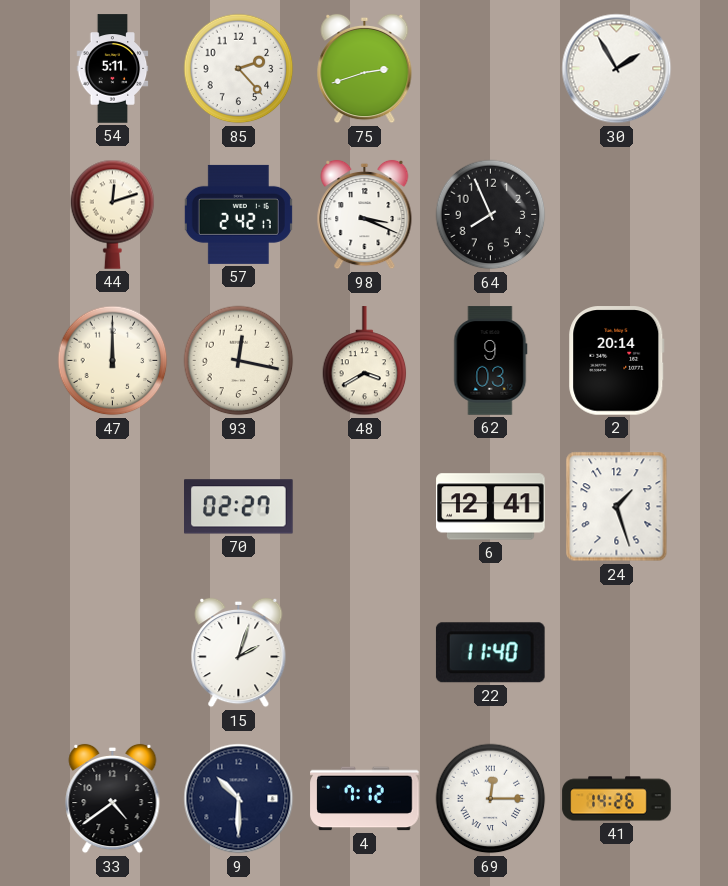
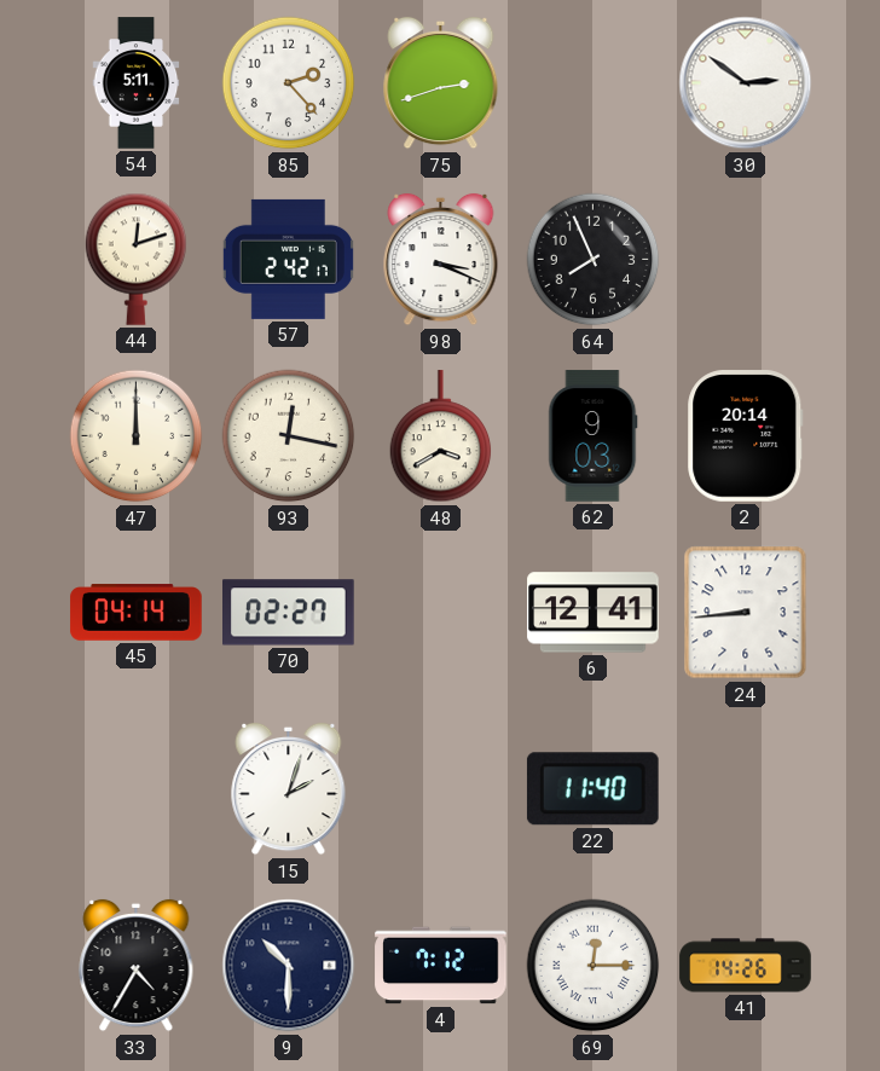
30: 1:55 -> 2:51
45: none -> 04:14
24: 1:27 -> 8:44
33: 4:39 -> 4:35
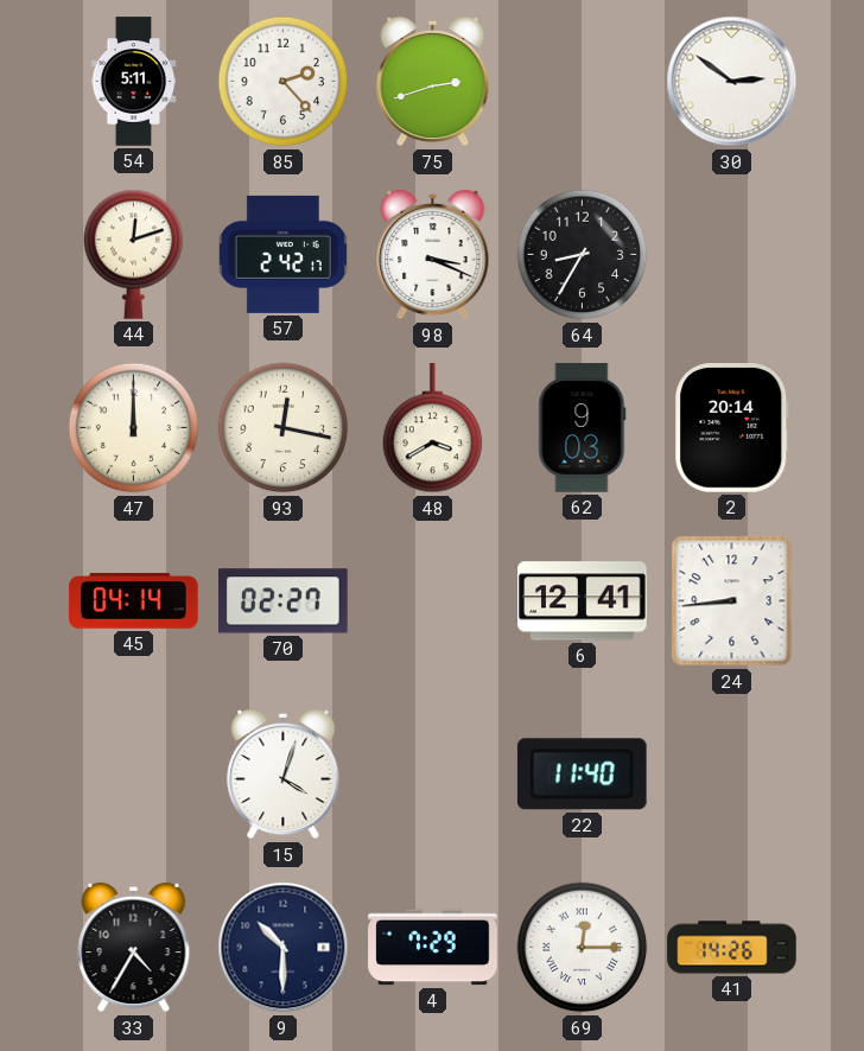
64: 7:56 -> 8:35
15: 2:03 -> 4:03
4: 7:12 -> 7:29
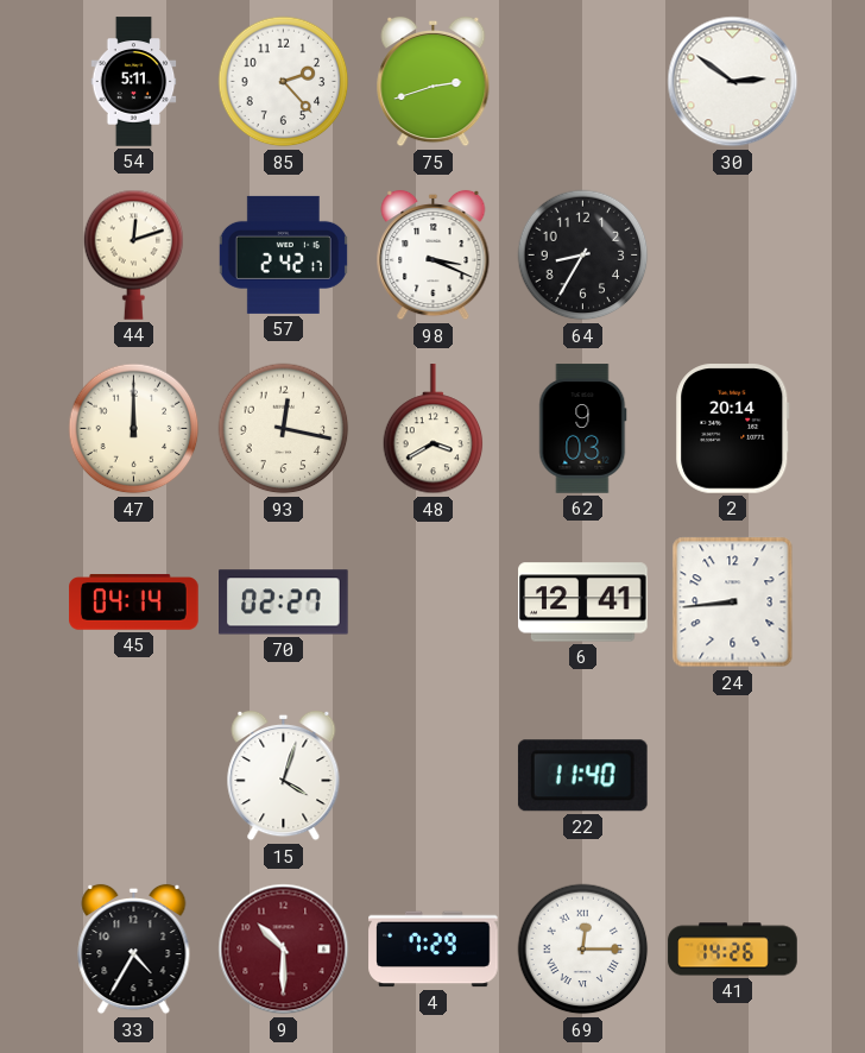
9 dial: navy -> burgundy
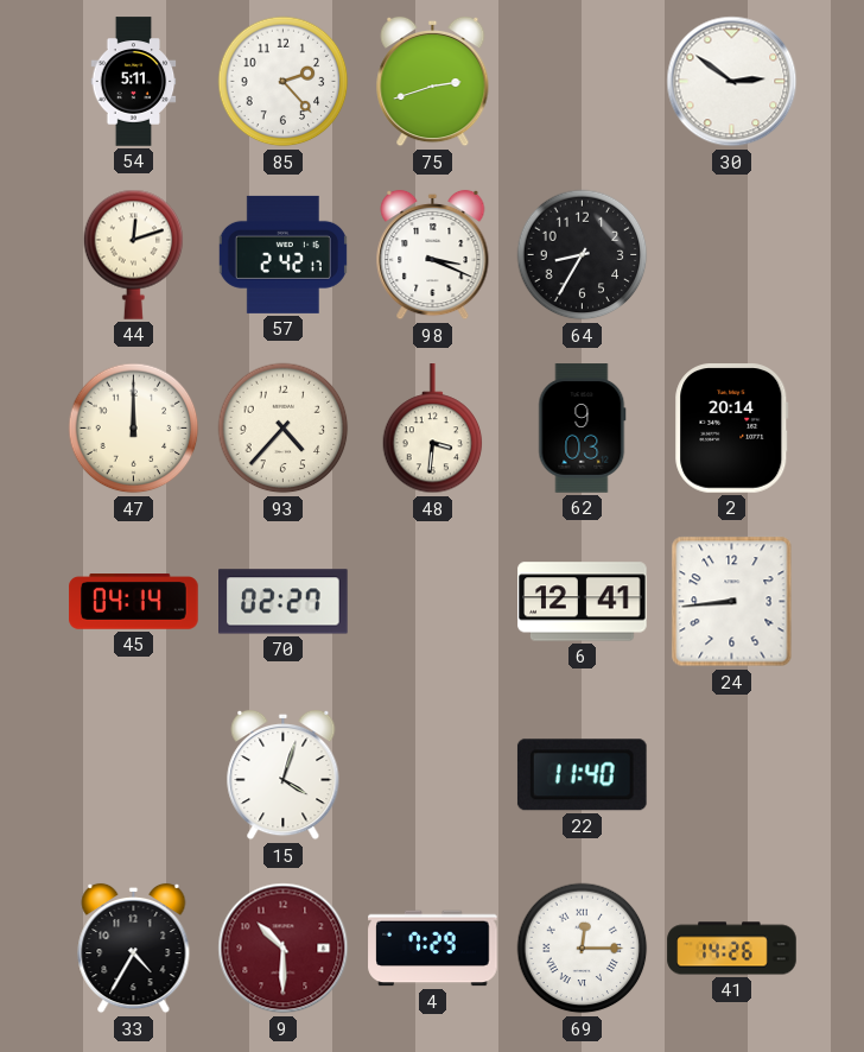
93: 12:17 -> 4:37
48: 3:40 -> 3:31
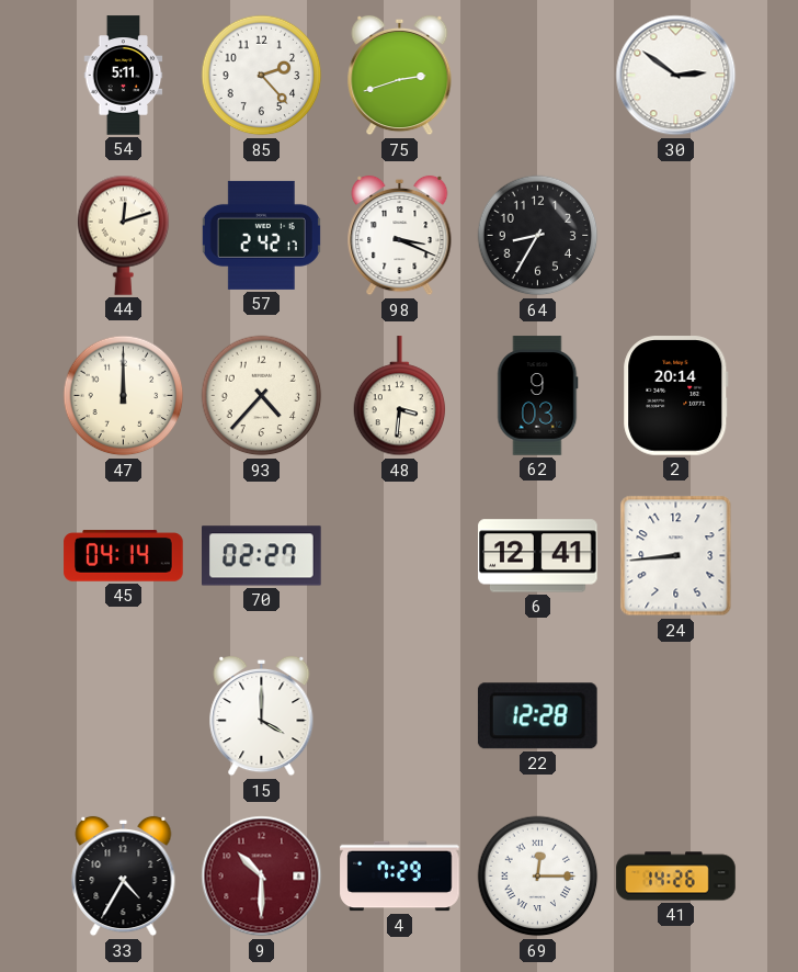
15: 4:03 -> 4:00
22: 11:40 -> 12:28
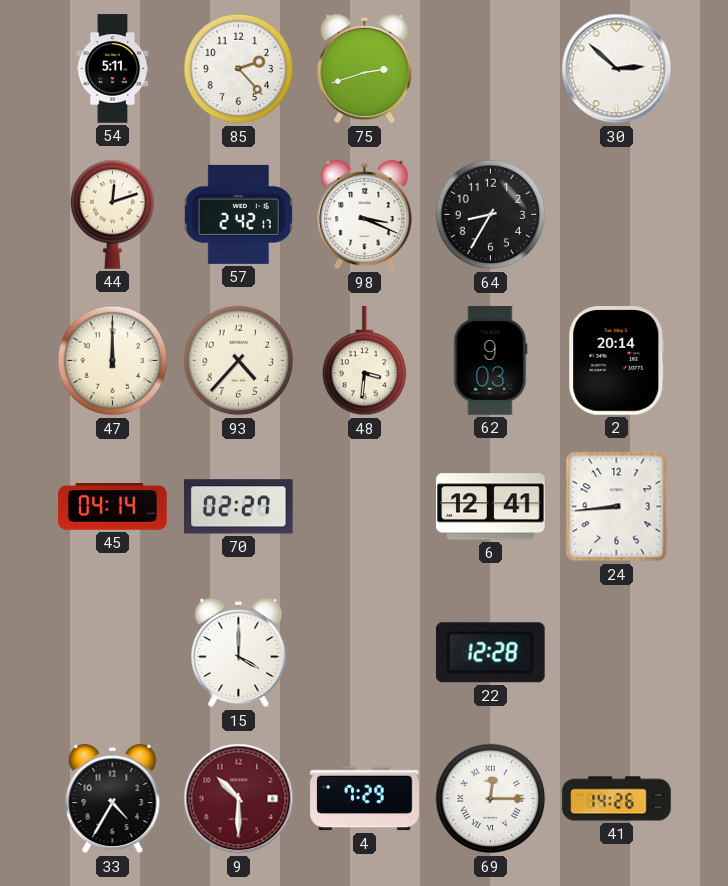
30: 2:51 -> 2:52
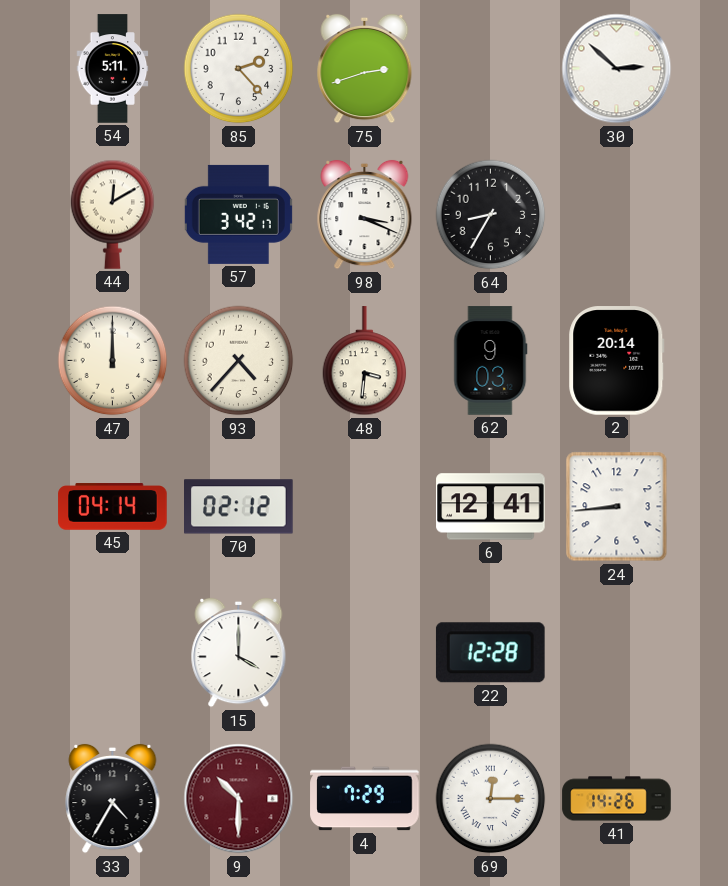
44: 12:12 -> 12:10
57: 2:42 -> 3:42
70: 02:27 -> 02:12
